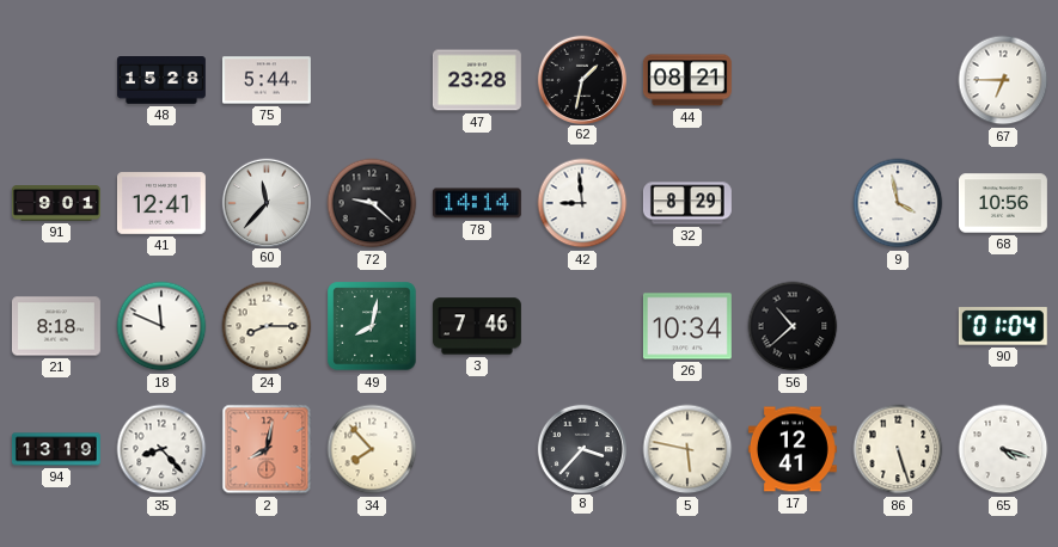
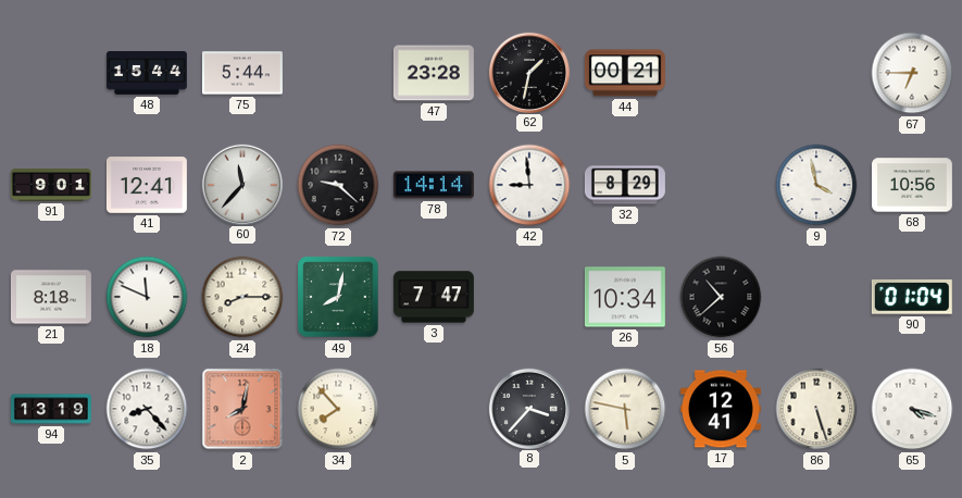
48: 15:28 -> 15:44
44: 08:21 -> 00:21
3: 7:46 -> 7:47
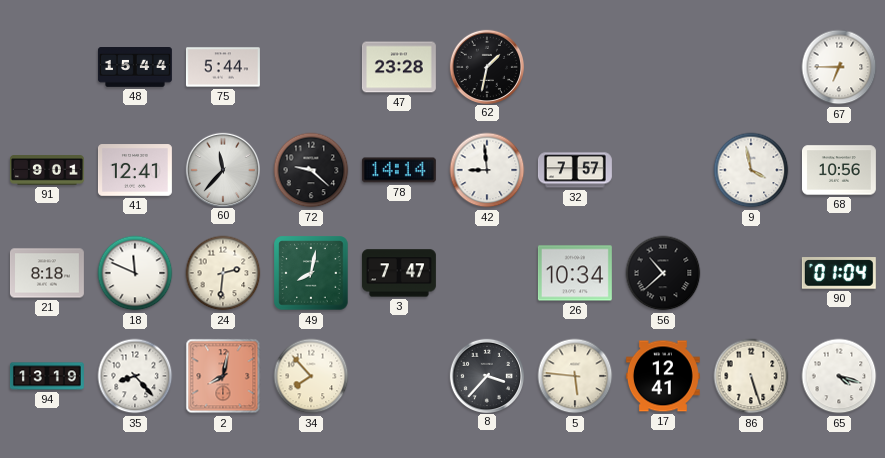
44: 00:21 -> none
32: 8:29 -> 7:57
24: 8:15 -> 2:31
5: 5:47 -> 5:46
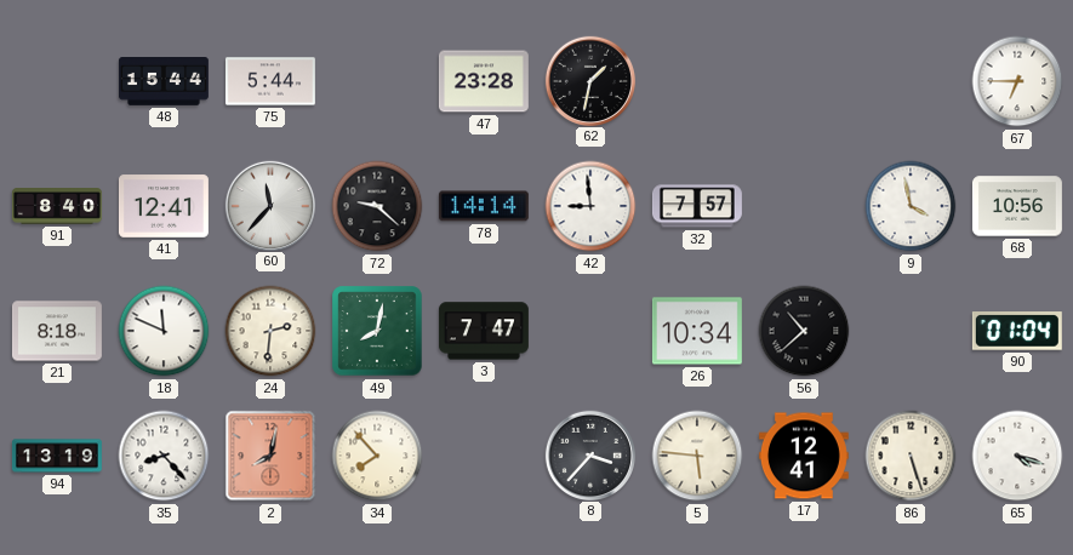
91: 9:01 -> 8:40
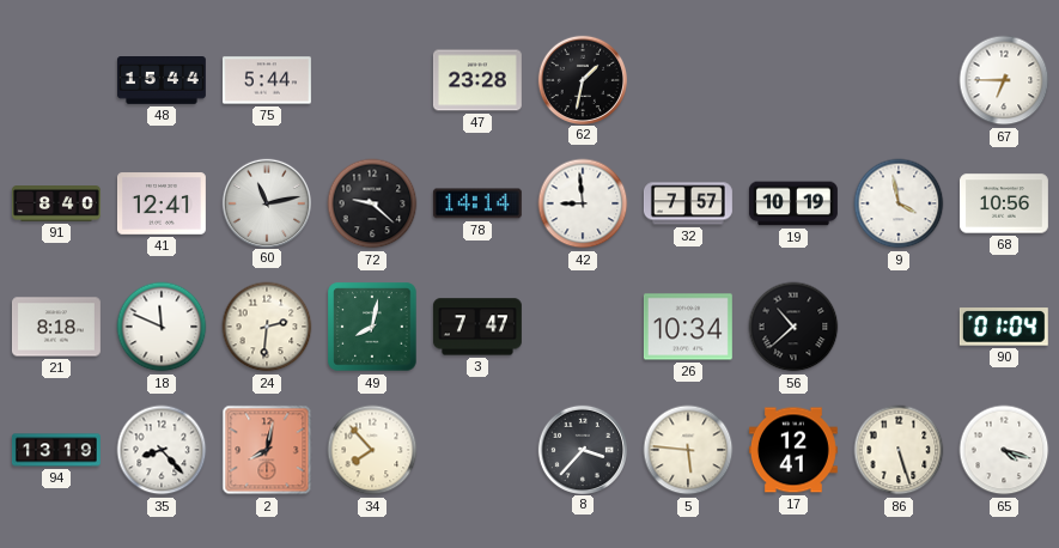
60: 11:37 -> 11:13
19: none -> 10:19
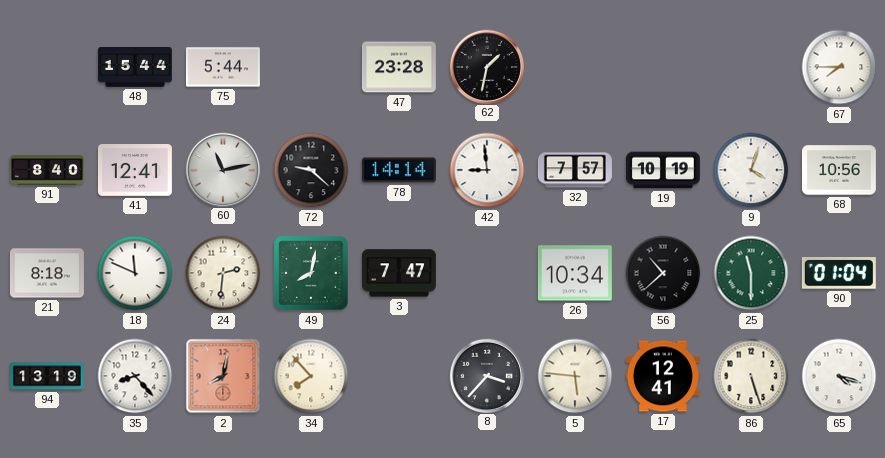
67: 6:45 -> 7:45
9: 3:58 -> 4:03
25: none -> 11:30
